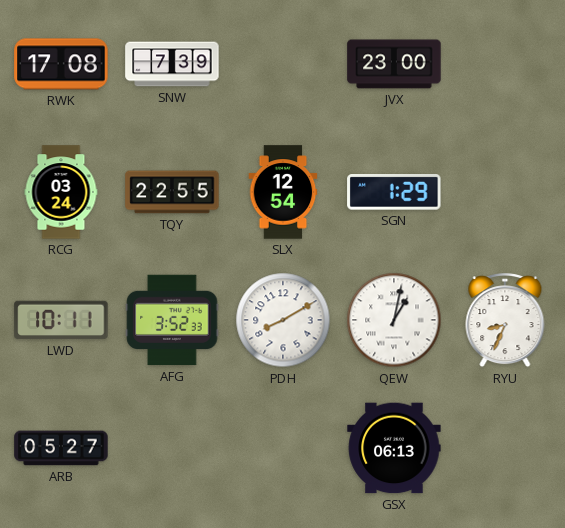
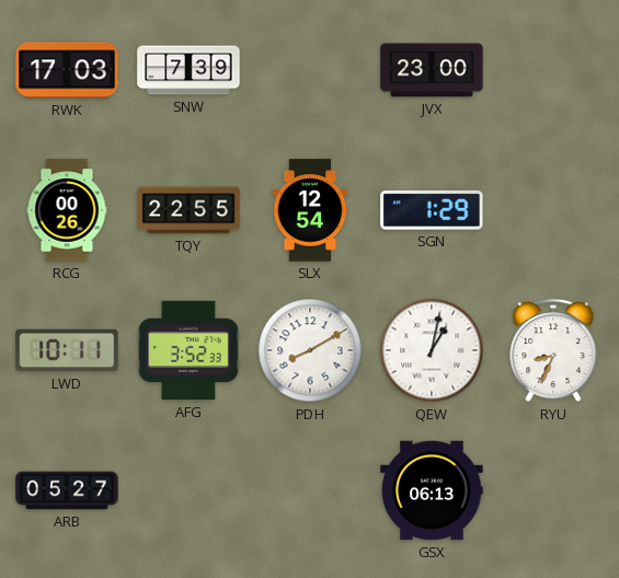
RWK: 17:08 -> 17:03
RCG: 03:24 -> 00:26
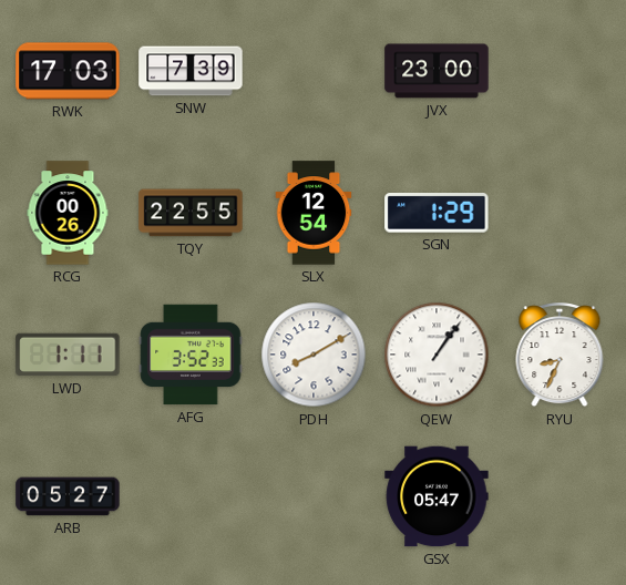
LWD: 10:11 -> 1:11
QEW: 1:02 -> 1:06
GSX: 06:13 -> 05:47
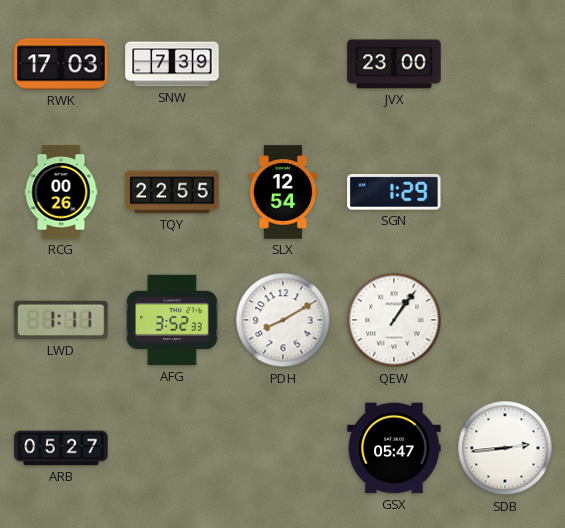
RYU: 8:34 -> none
SDB: none -> 2:44
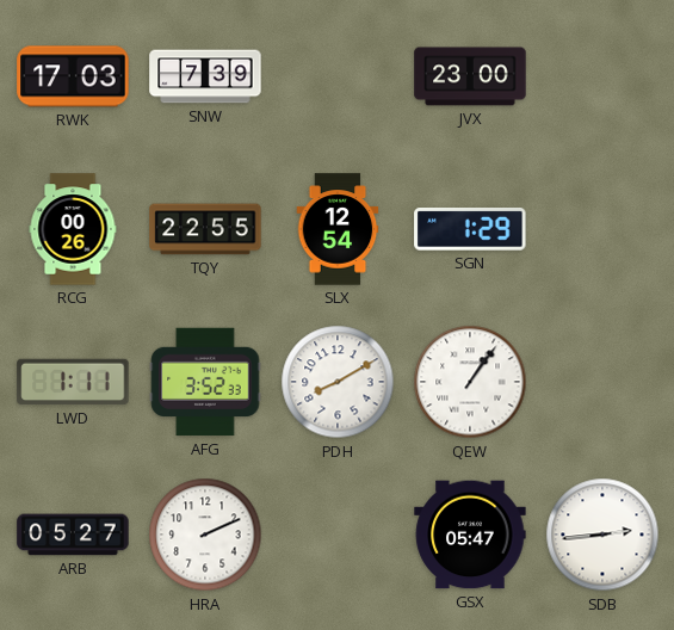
HRA: none -> 2:11
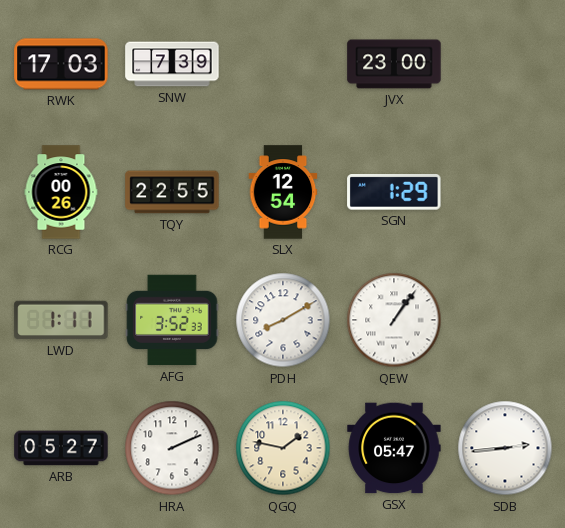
QGQ: none -> 1:47
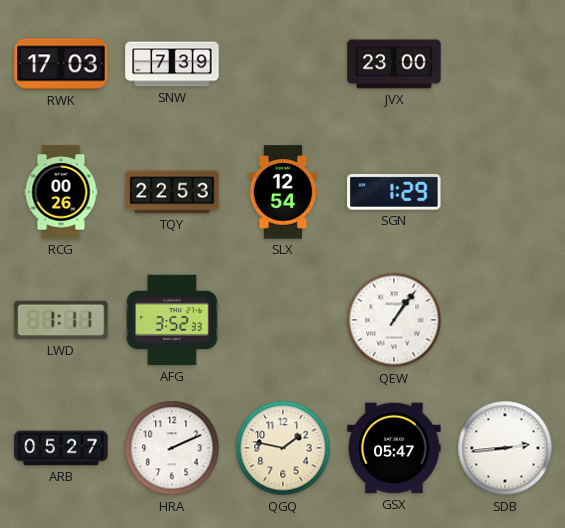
TQY: 22:55 -> 22:53
PDH: 8:10 -> none
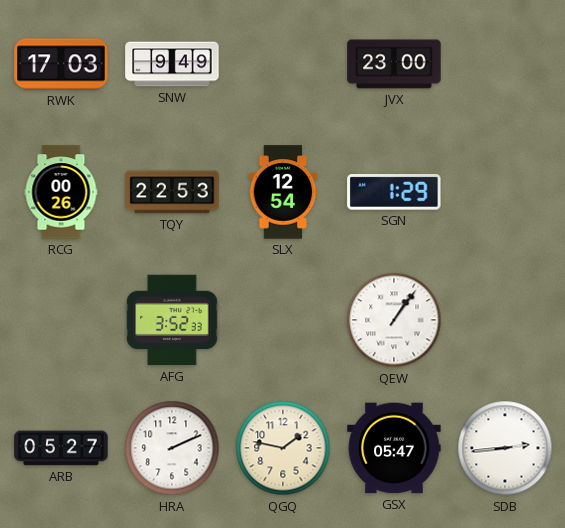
SNW: 7:39 -> 9:49
LWD: 1:11 -> none
